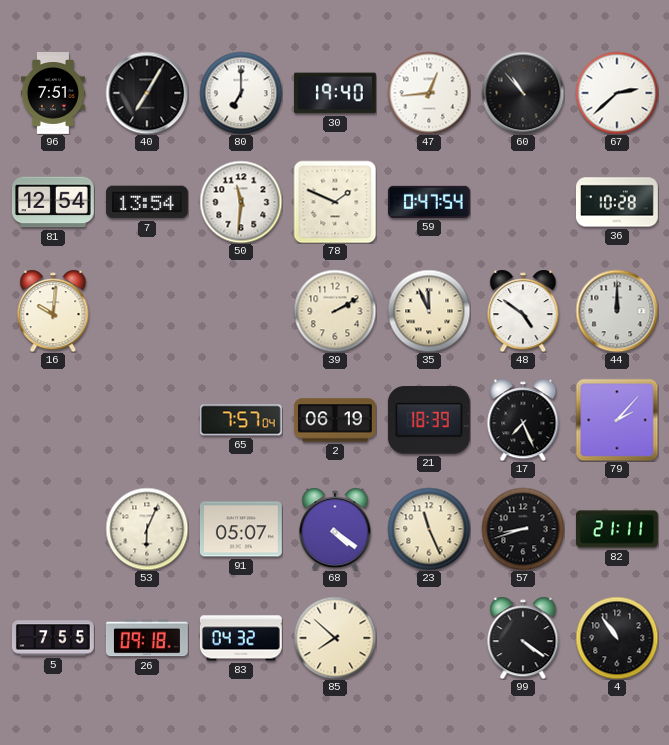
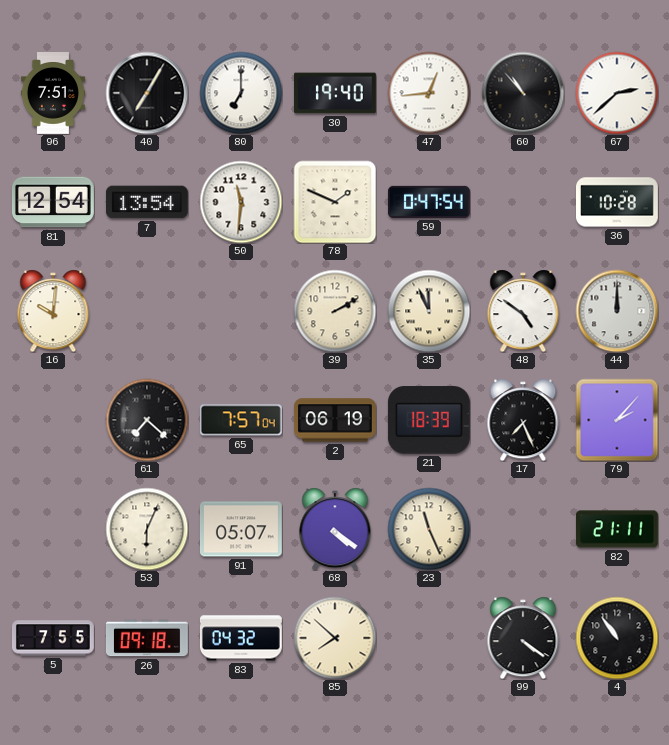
61: none -> 7:22
57: 8:42 -> none
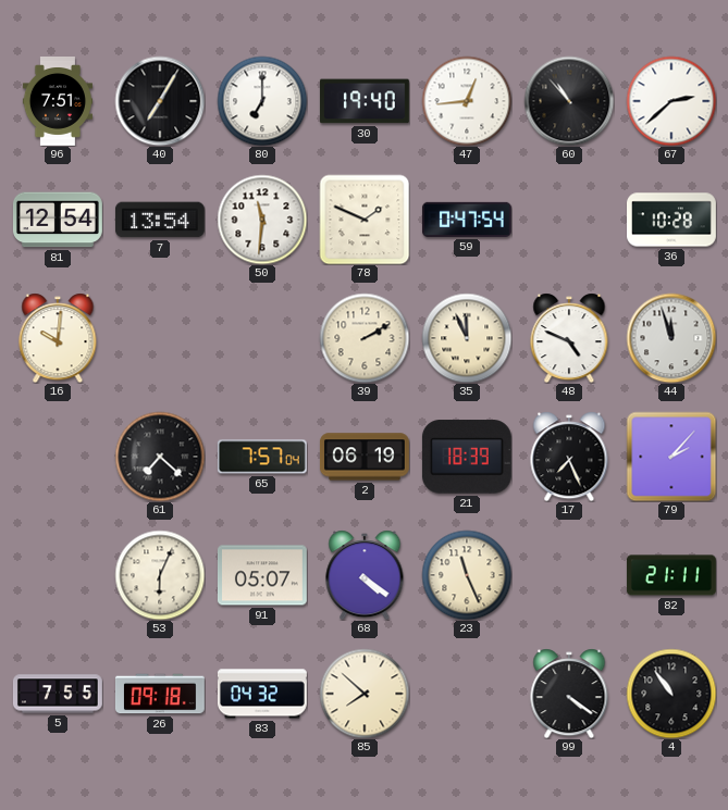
48: 4:51 -> 4:49
44: 12:00 -> 11:57
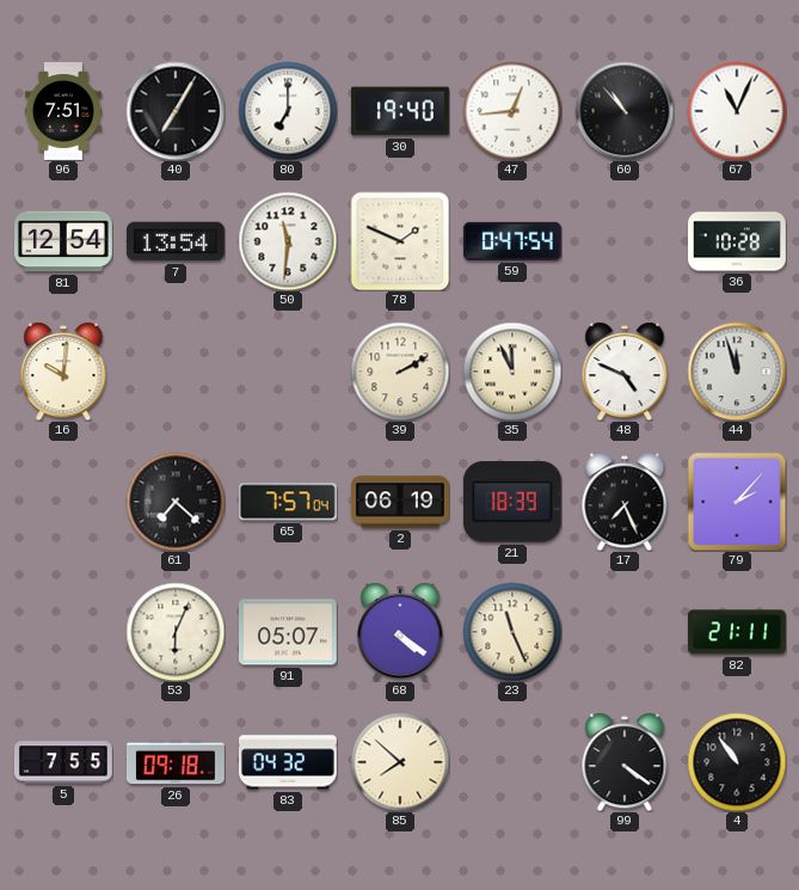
67: 2:38 -> 11:04
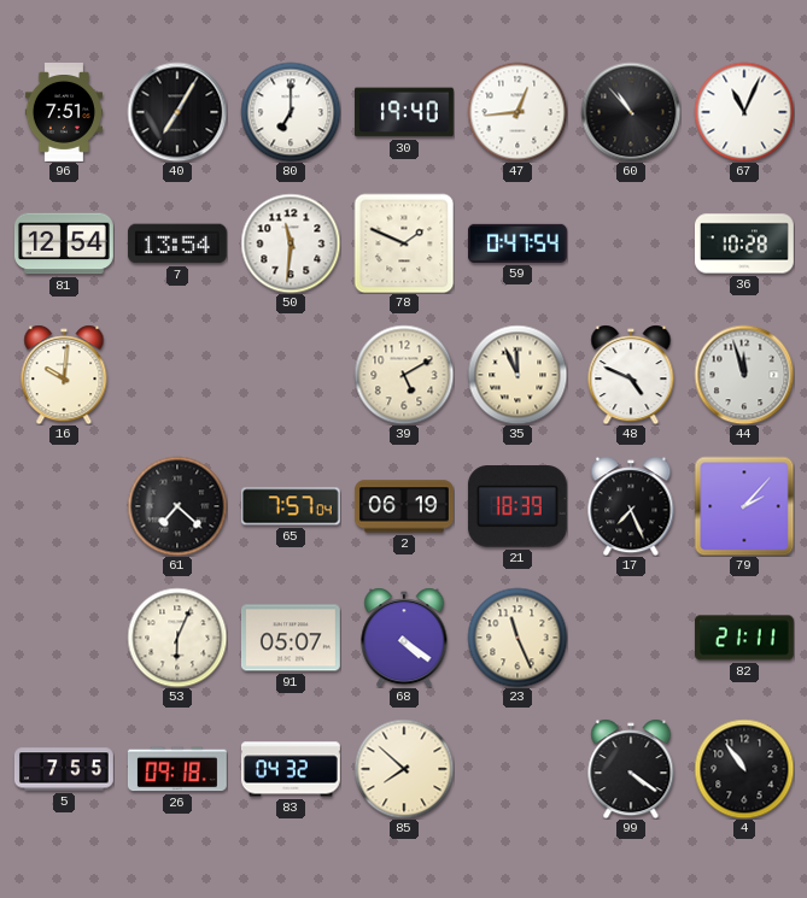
39: 2:10 -> 5:10
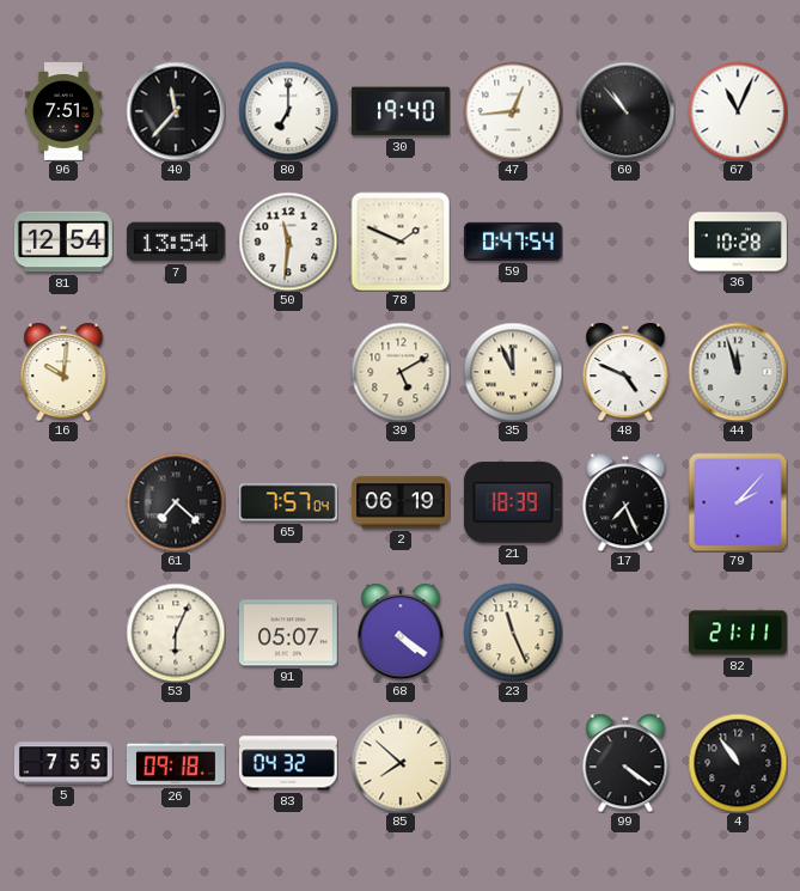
40: 7:05 -> 11:37
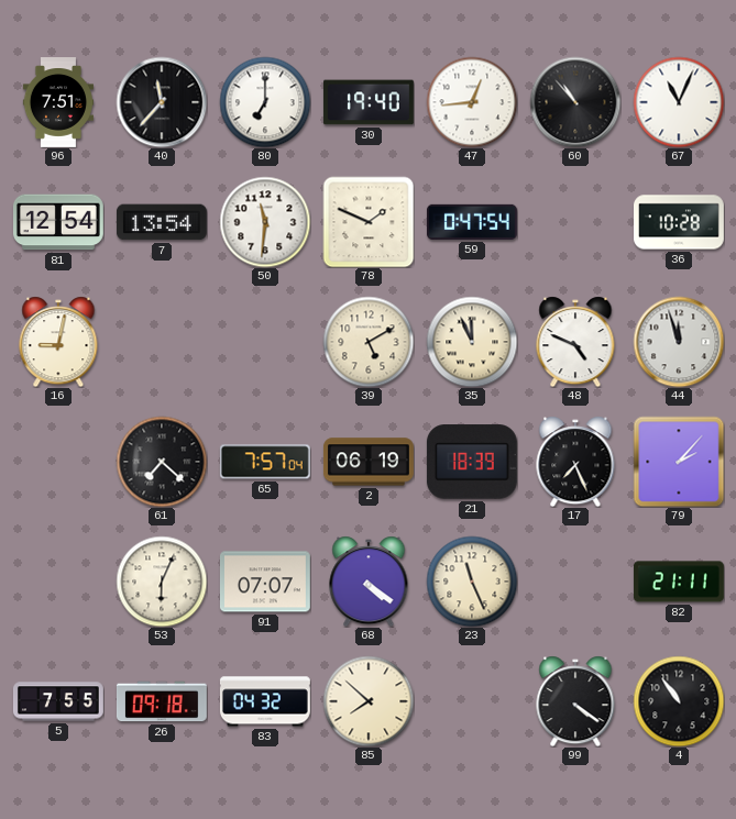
16: 10:01 -> 9:02
91: 05:07 -> 07:07
